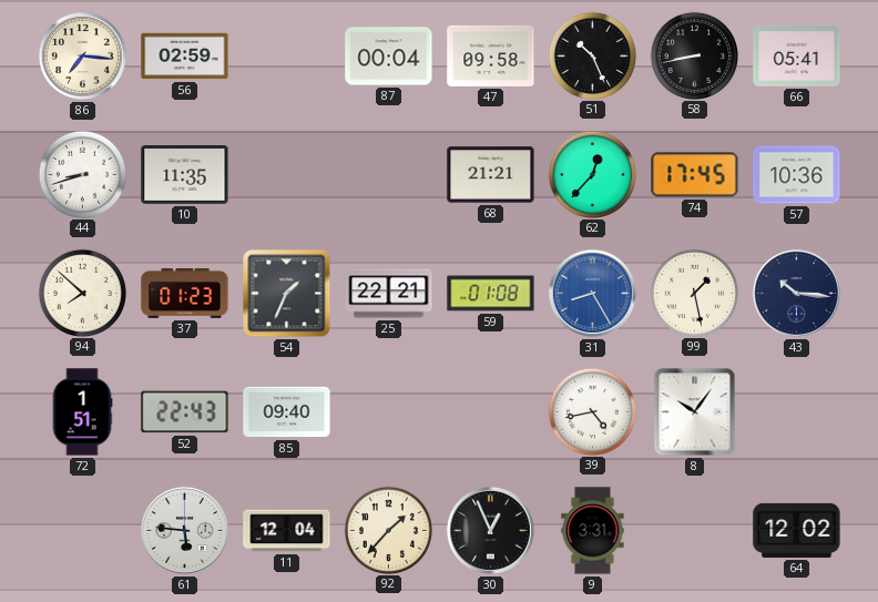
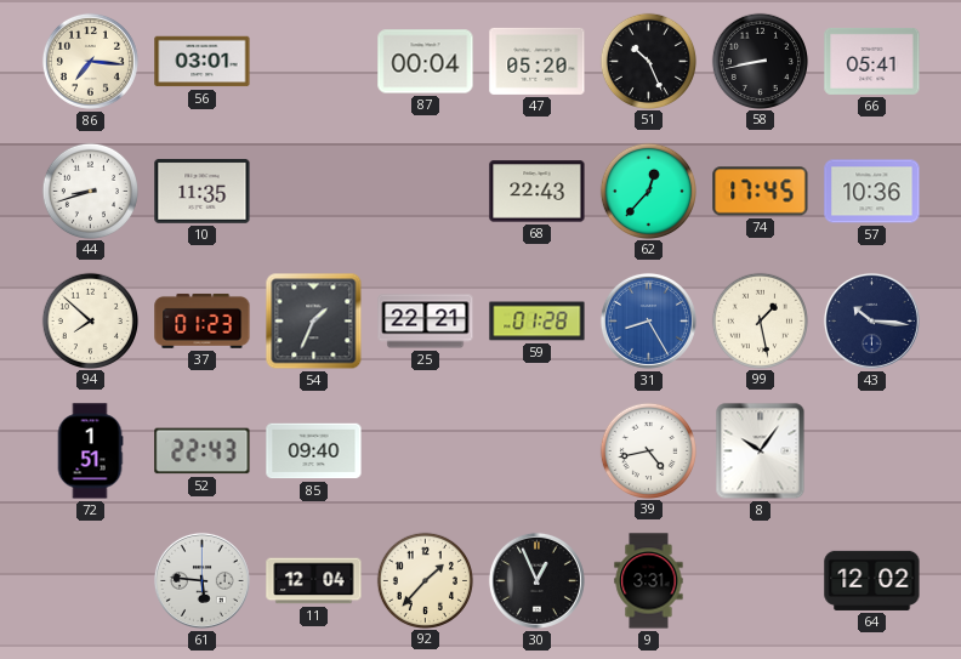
56: 02:59 -> 03:01
47: 09:58 -> 05:20
68: 21:21 -> 22:43
59: 01:08 -> 01:28
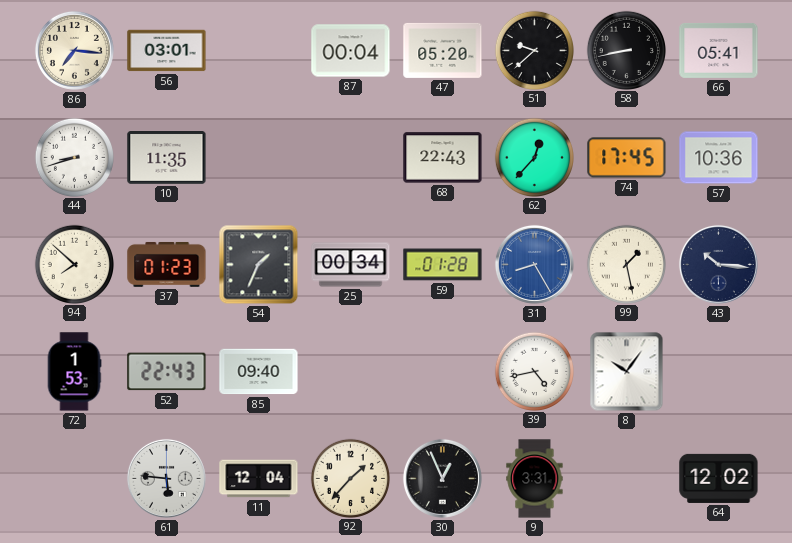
51: 10:26 -> 9:38
25: 22:21 -> 00:34
72: 1:51 -> 1:53
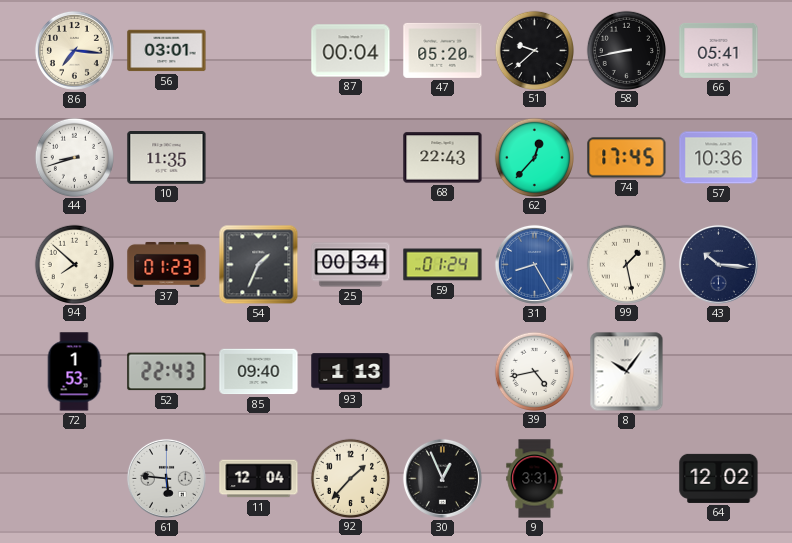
59: 01:28 -> 01:24
93: none -> 1:13
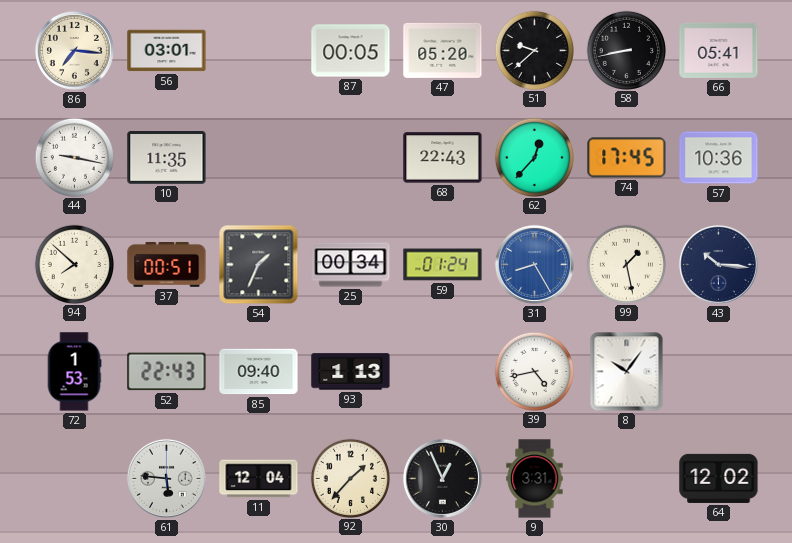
87: 00:04 -> 00:05
44: 8:42 -> 9:17
37: 01:23 -> 00:51
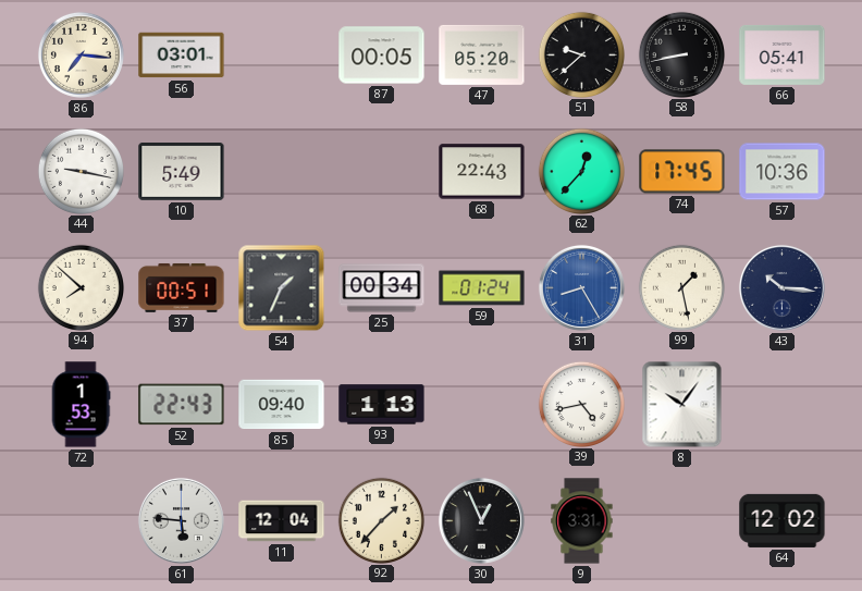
10: 11:35 -> 5:49
